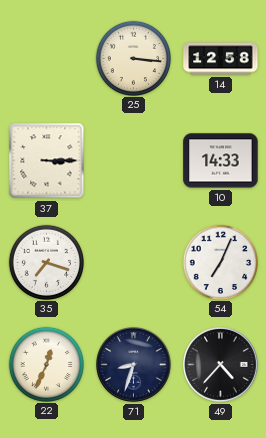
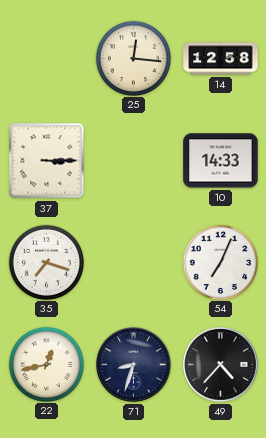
25: 3:16 -> 12:16
22: 12:34 -> 12:43
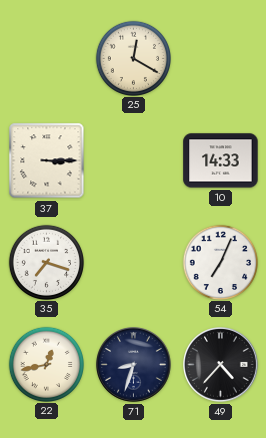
25: 12:16 -> 12:20
14: 12:58 -> none
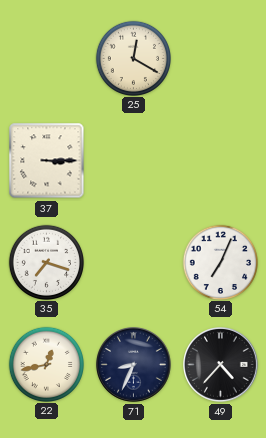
10: 14:33 -> none
71: 8:33 -> 8:34
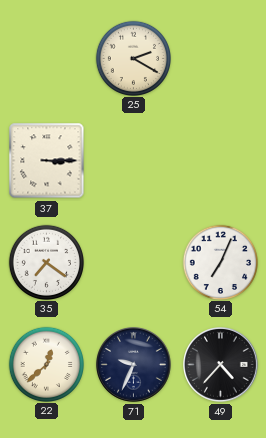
25: 12:20 -> 2:20
35: 7:18 -> 7:21
22: 12:43 -> 12:38
71: 8:34 -> 9:34
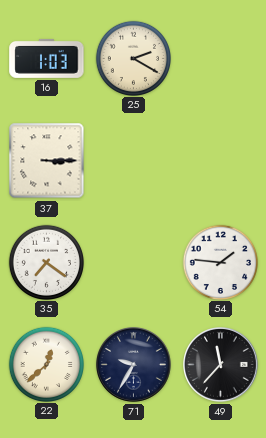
16: none -> 1:03
54: 7:04 -> 1:46
71: 9:34 -> 9:35
49: 4:37 -> 11:37
